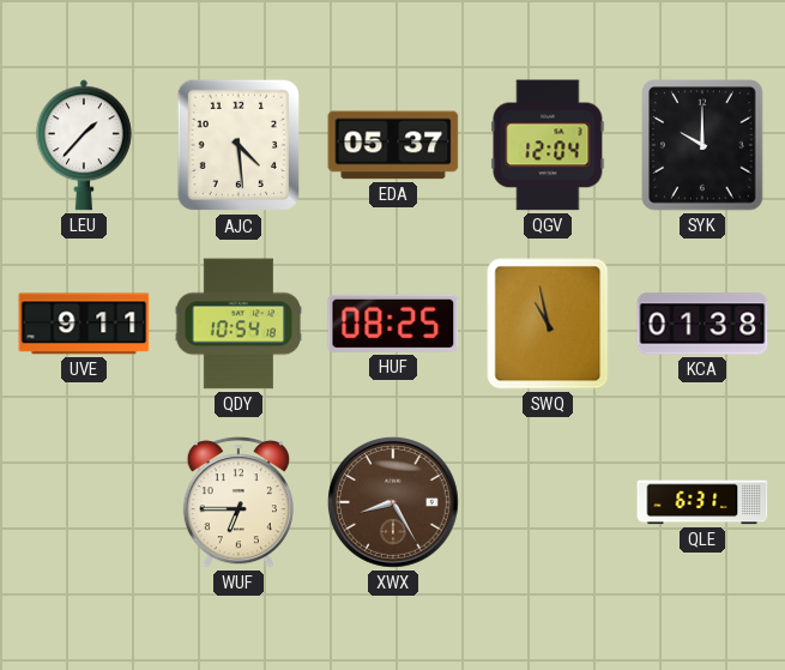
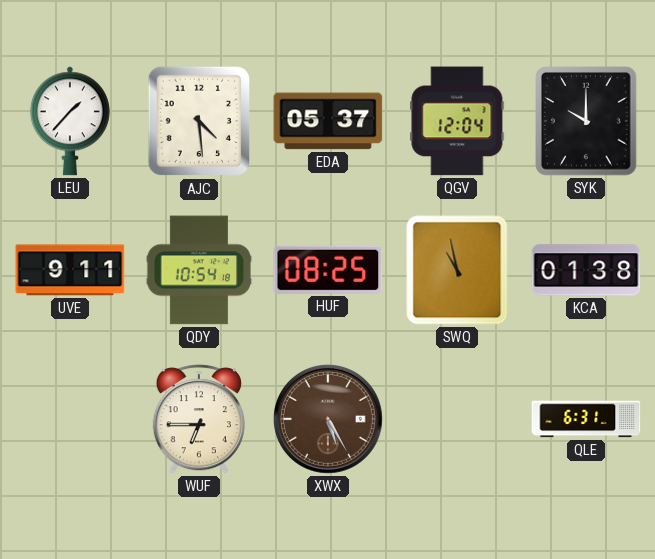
XWX: 8:25 -> 5:25
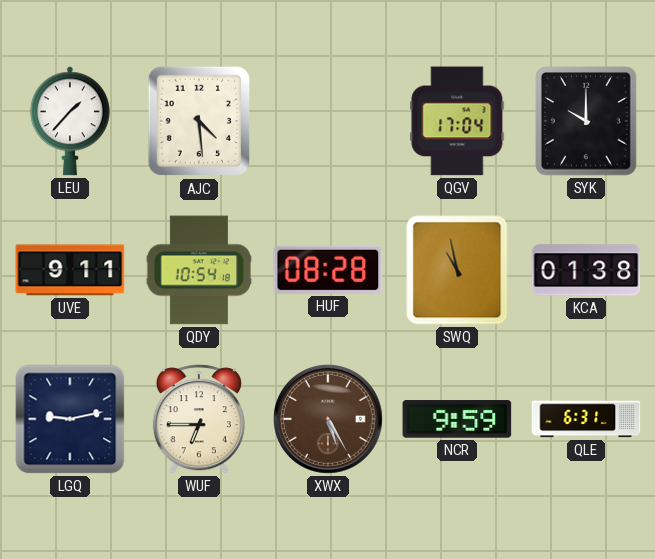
EDA: 05:37 -> none
QGV: 12:04 -> 17:04
HUF: 08:25 -> 08:28
LGQ: none -> 9:13
NCR: none -> 9:59
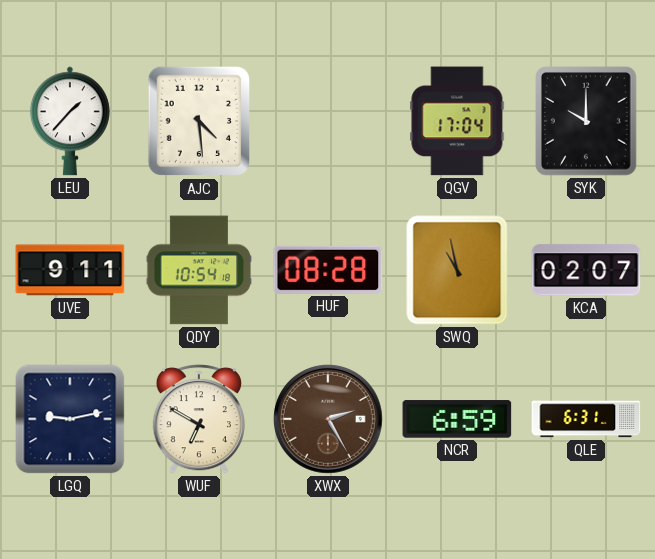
KCA: 01:38 -> 02:07
WUF: 6:45 -> 6:50
XWX: 5:25 -> 2:25
NCR: 9:59 -> 6:59
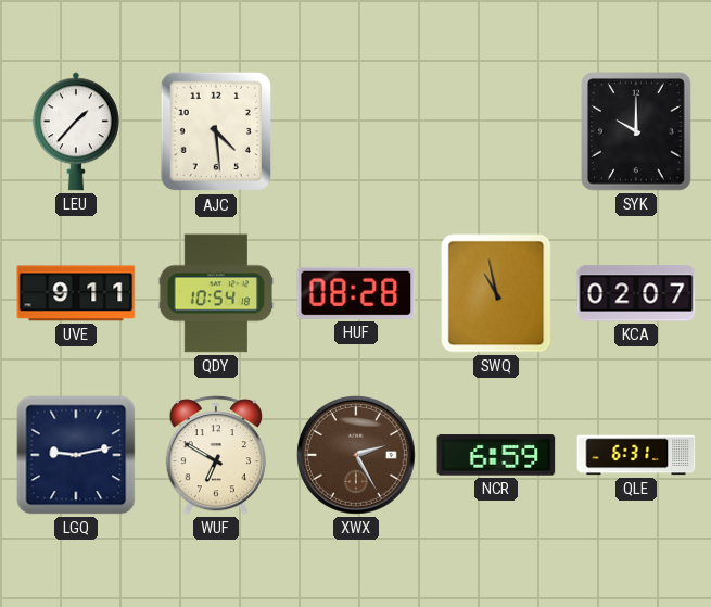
QGV: 17:04 -> none
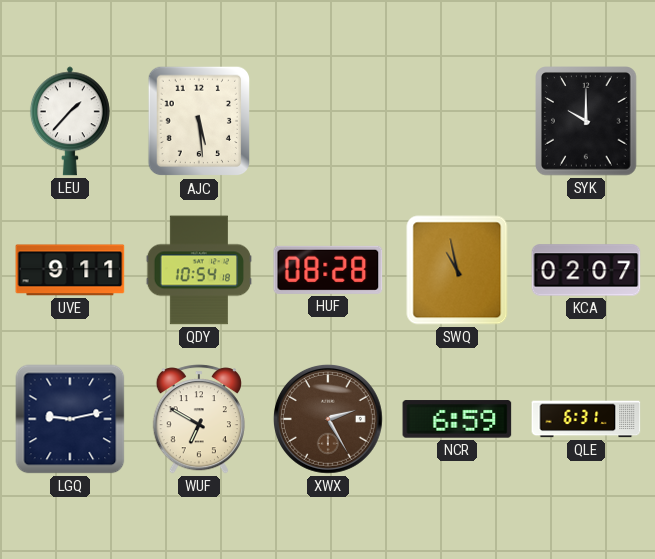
AJC: 4:29 -> 5:29
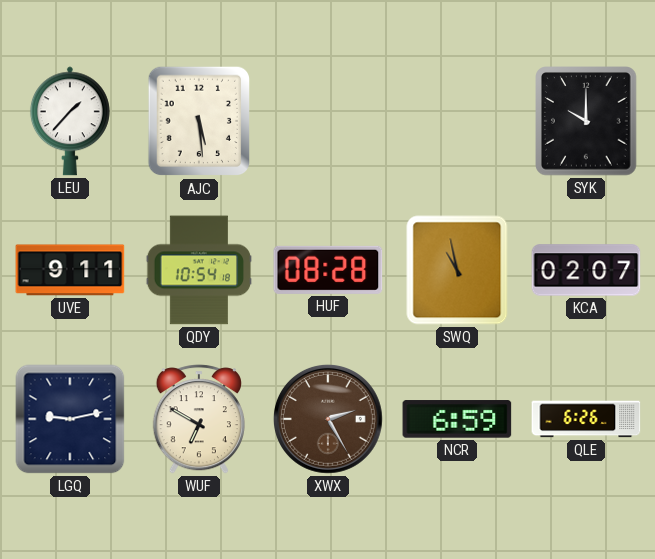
QLE: 6:31 -> 6:26
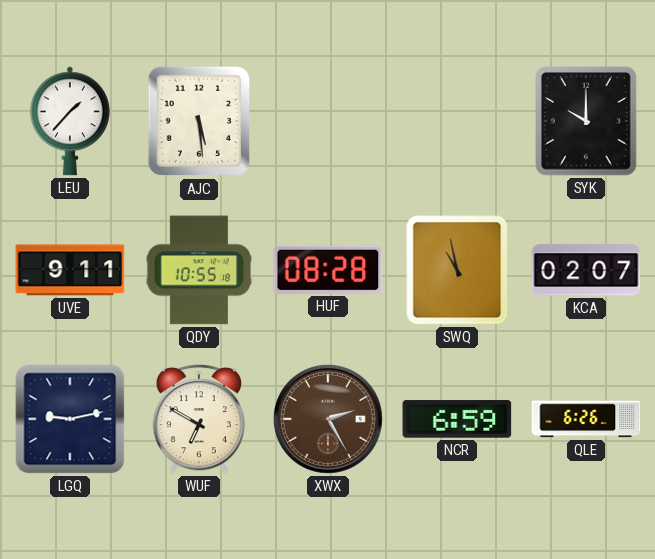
QDY: 10:54 -> 10:55
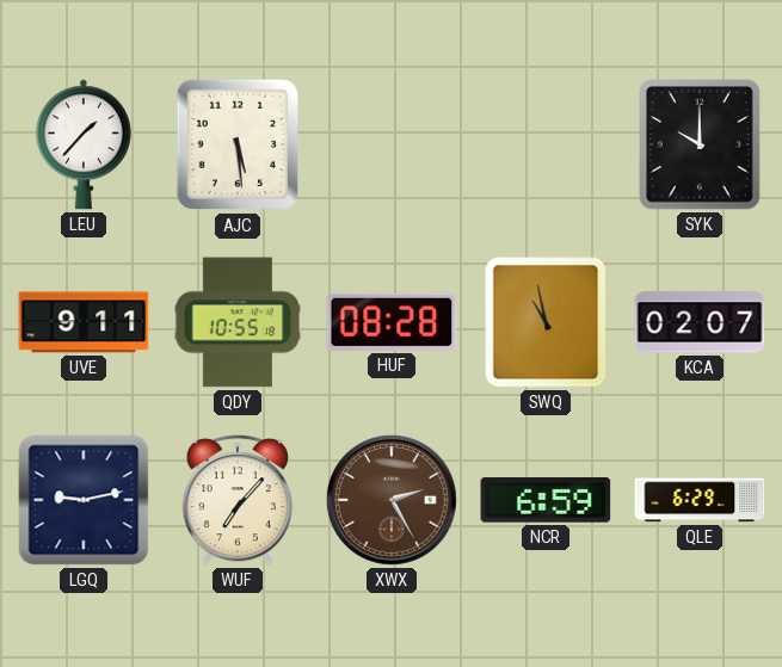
WUF: 6:50 -> 7:07
QLE: 6:26 -> 6:29
